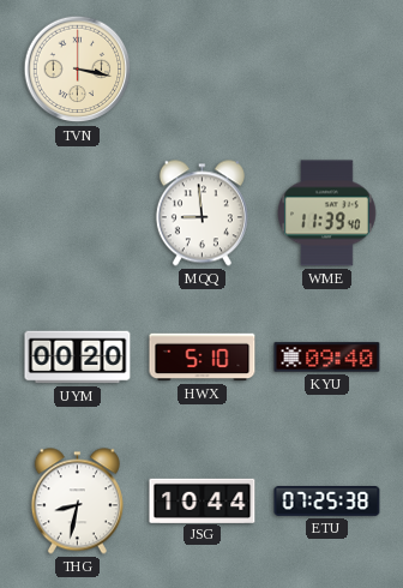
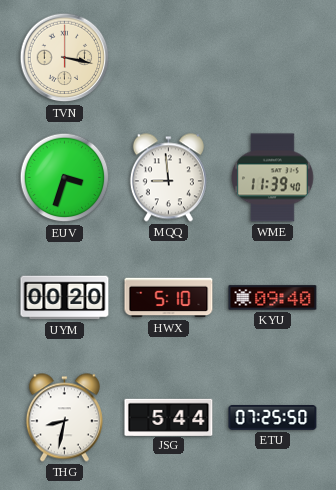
EUV: none -> 3:33
JSG: 10:44 -> 5:44
ETU: 07:25:38 -> 07:25:50
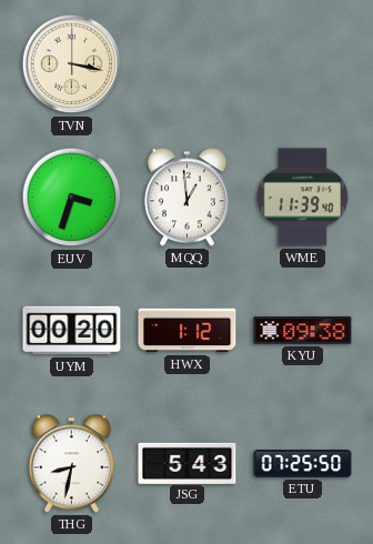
MQQ: 8:59 -> 12:59
HWX: 5:10 -> 1:12
KYU: 09:40 -> 09:38
JSG: 5:44 -> 5:43
